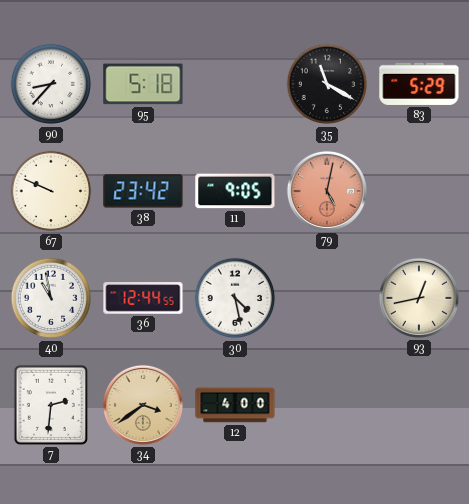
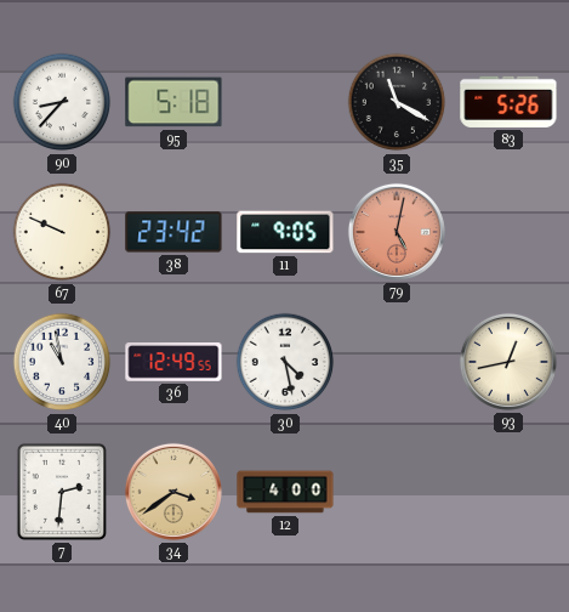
83: 5:29 -> 5:26
36: 12:44 -> 12:49
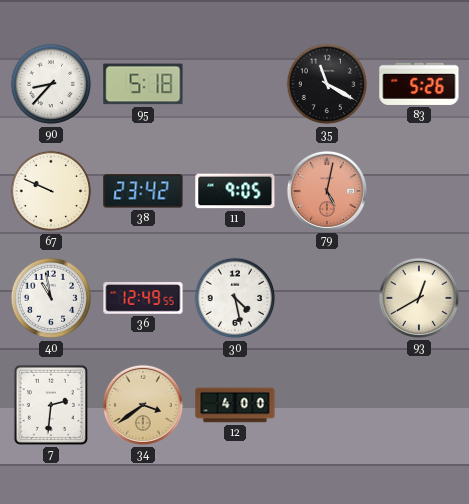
93: 12:43 -> 12:40
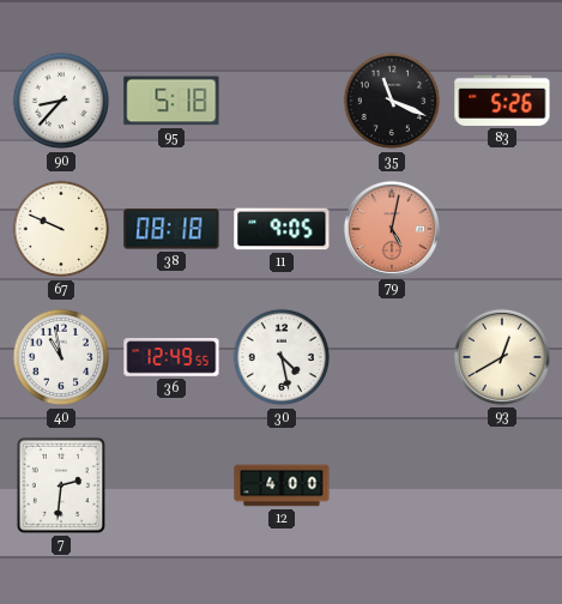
35: 11:20 -> 11:19
38: 23:42 -> 08:18
34: 3:39 -> none
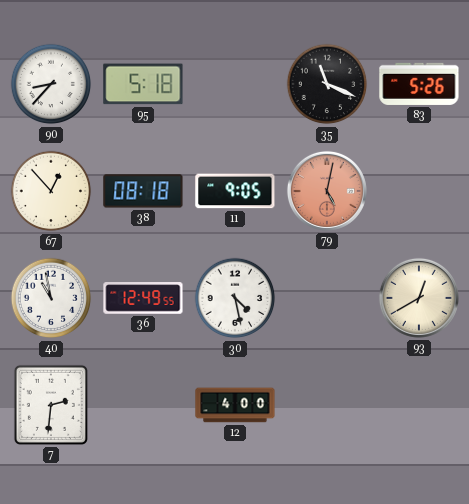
67: 9:49 -> 12:53
